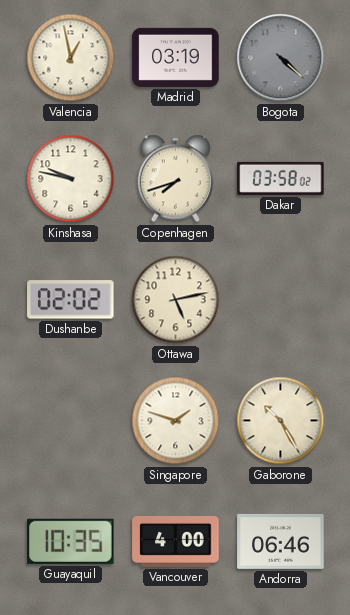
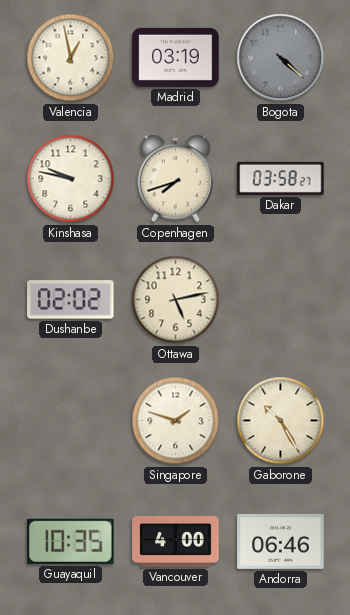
Dakar: 03:58:02 -> 03:58:27
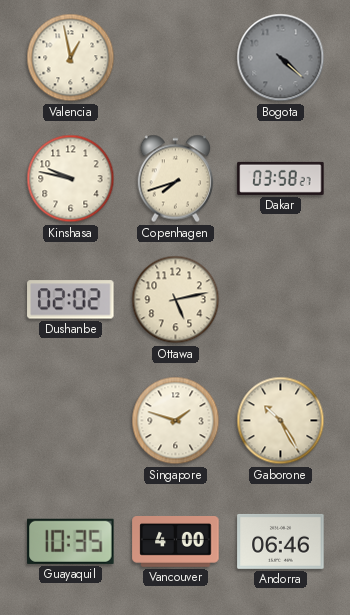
Madrid: 03:19 -> none
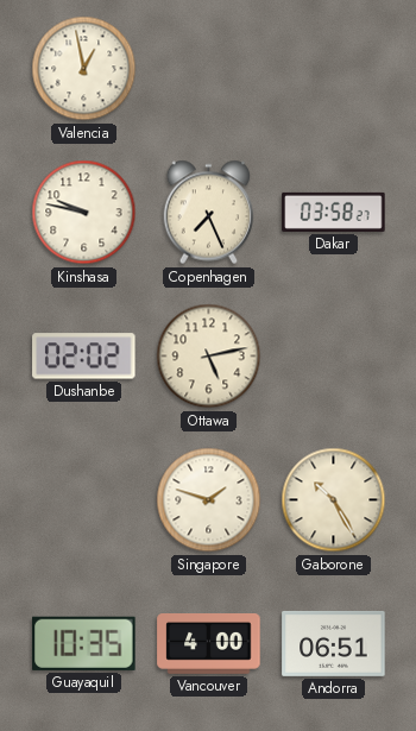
Bogota: 4:22 -> none
Copenhagen: 7:42 -> 7:26
Andorra: 06:46 -> 06:51
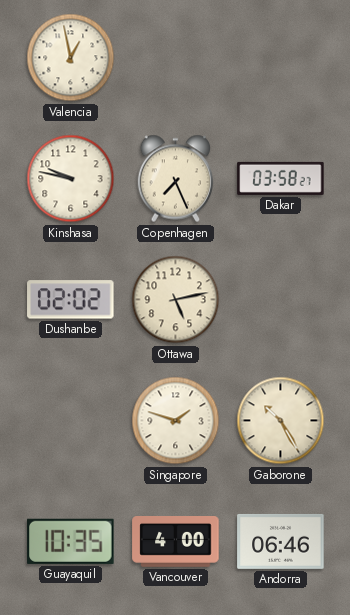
Andorra: 06:51 -> 06:46
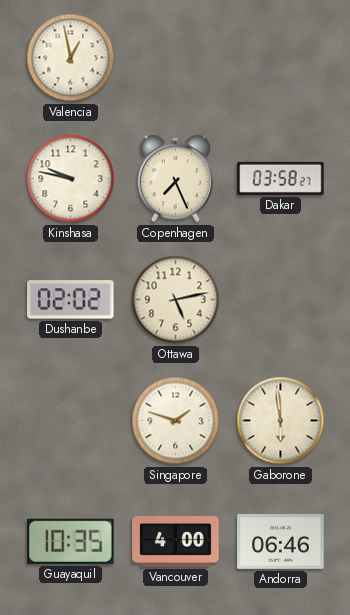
Gaborone: 10:25 -> 5:59
